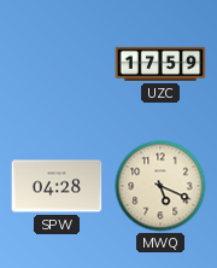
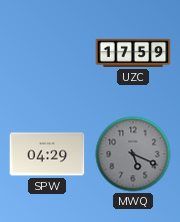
SPW: 04:28 -> 04:29
MWQ dial: cream -> grey
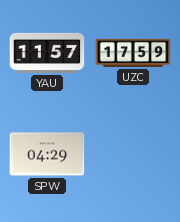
YAU: none -> 11:57
MWQ: 5:19 -> none
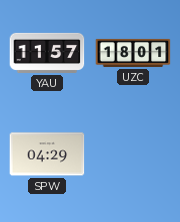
UZC: 17:59 -> 18:01
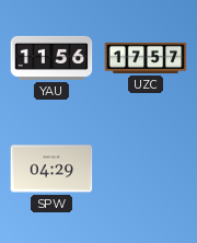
YAU: 11:57 -> 11:56
UZC: 18:01 -> 17:57
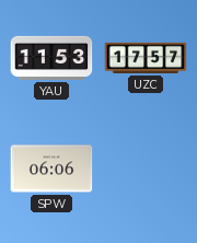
YAU: 11:56 -> 11:53
SPW: 04:29 -> 06:06
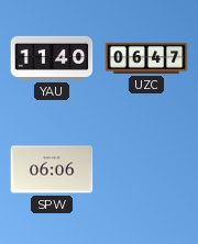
YAU: 11:53 -> 11:40
UZC: 17:57 -> 06:47
